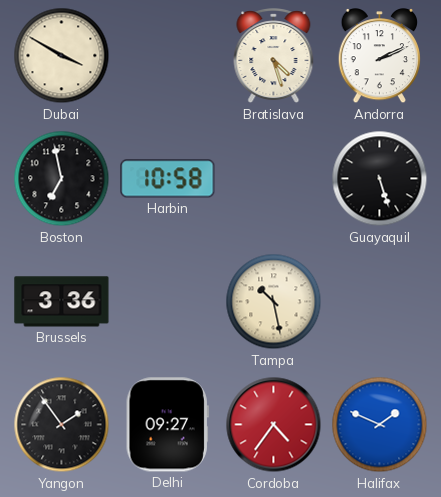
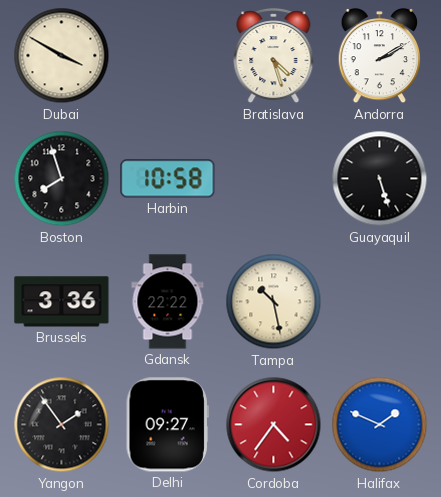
Andorra: 2:11 -> 2:10
Boston: 6:58 -> 7:57
Gdansk: none -> 22:22
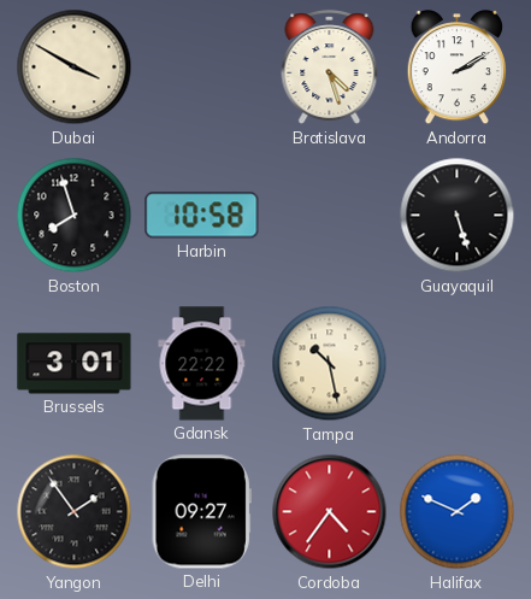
Brussels: 3:36 -> 3:01
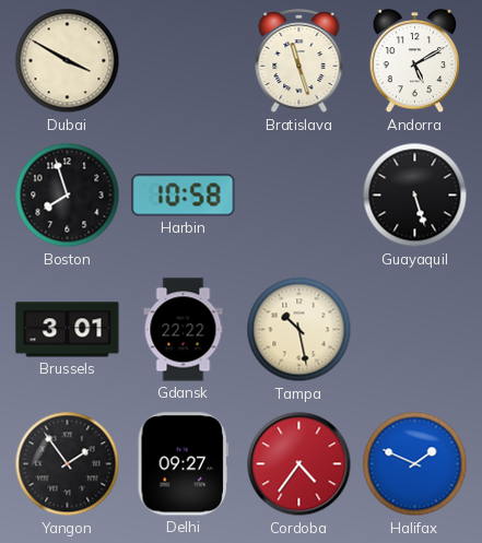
Bratislava: 4:27 -> 11:27
Andorra: 2:10 -> 5:10
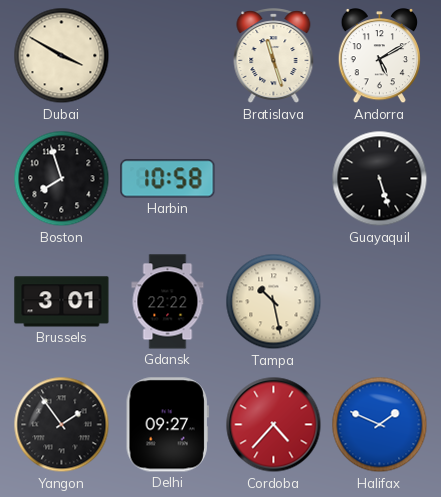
Cordoba: 4:36 -> 4:37
